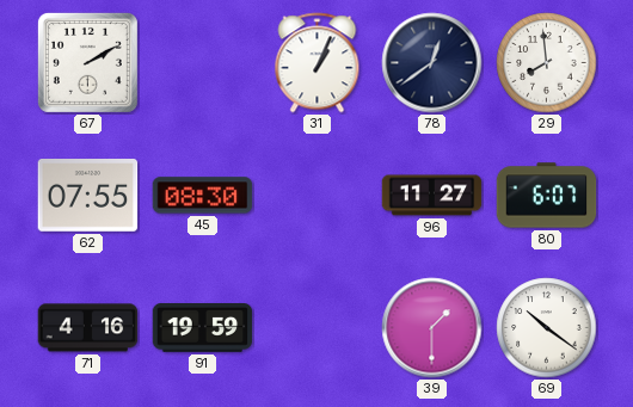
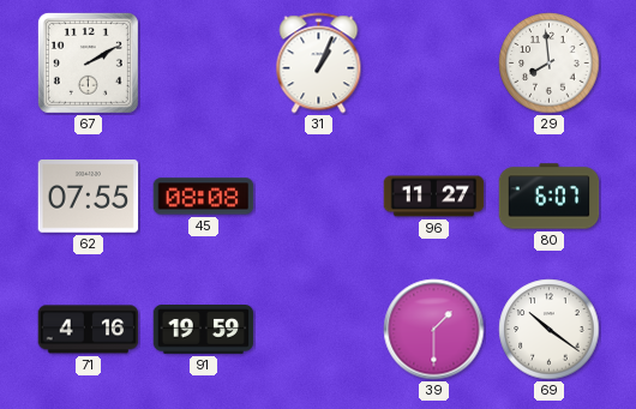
78: 12:39 -> none
45: 08:30 -> 08:08
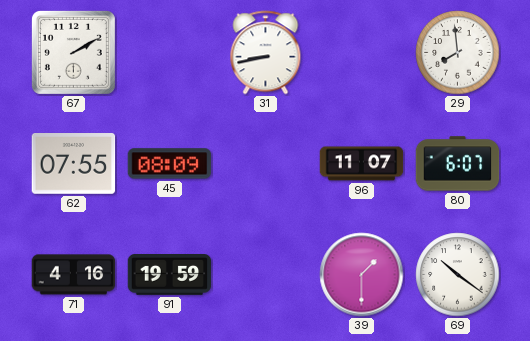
31: 1:04 -> 8:43
45: 08:08 -> 08:09
96: 11:27 -> 11:07
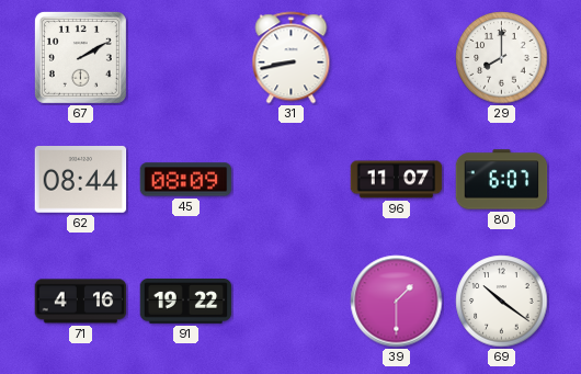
29: 7:59 -> 8:00
62: 07:55 -> 08:44
91: 19:59 -> 19:22
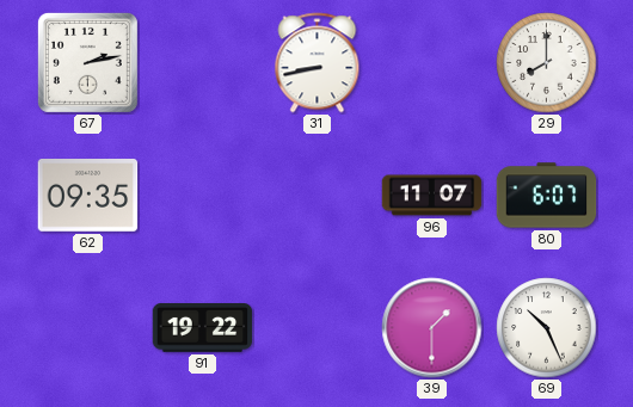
67: 2:10 -> 2:13
62: 08:44 -> 09:35
45: 08:09 -> none
71: 4:16 -> none
69: 10:21 -> 10:26
